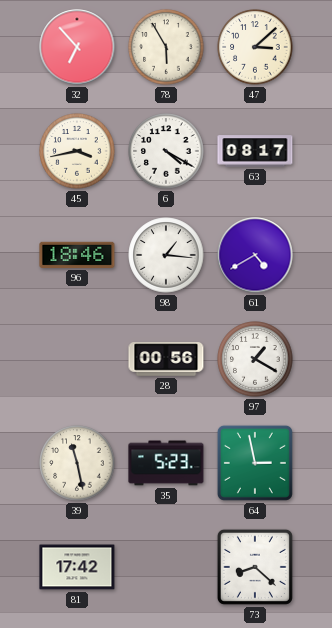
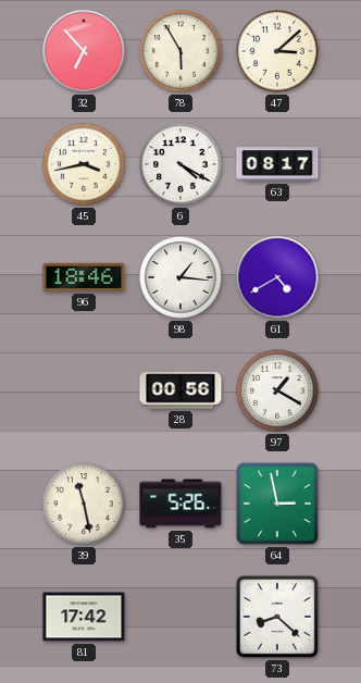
35: 5:23 -> 5:26
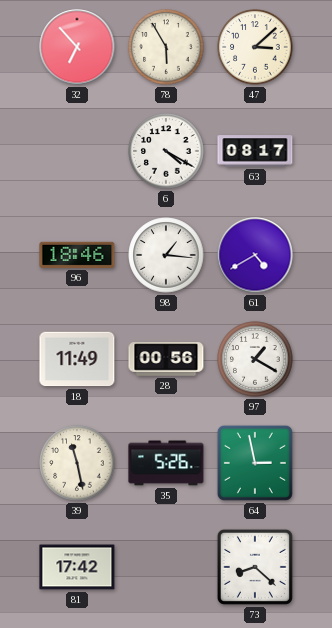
45: 3:43 -> none
18: none -> 11:49
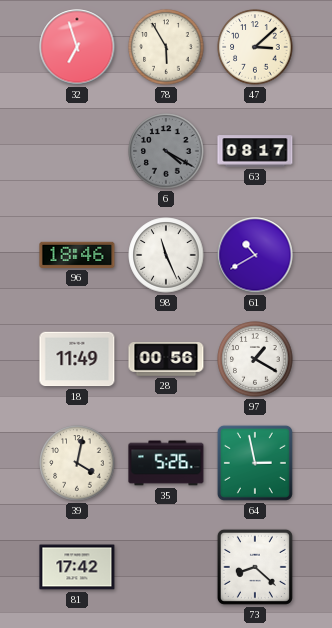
32: 6:53 -> 6:57
6 dial: white -> grey
98: 1:16 -> 11:26
61: 4:40 -> 10:40
39: 11:28 -> 4:02
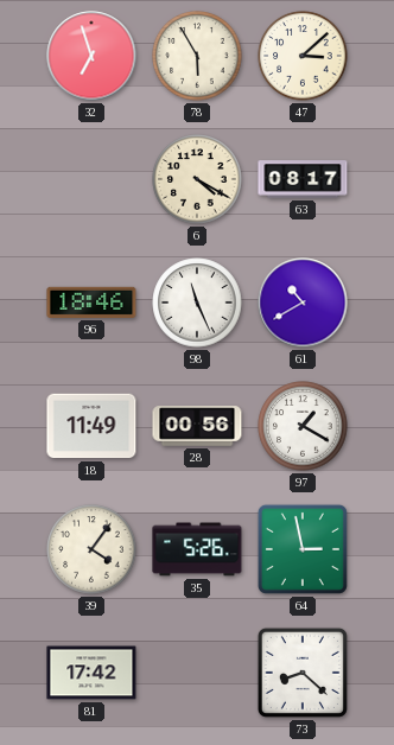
6 dial: grey -> cream
39: 4:02 -> 4:06
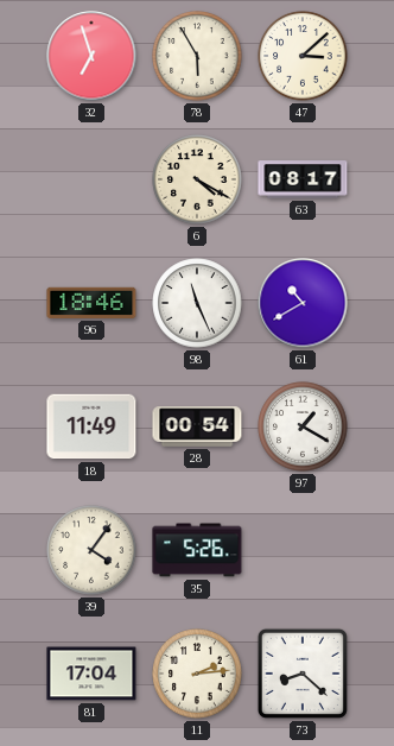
28: 00:56 -> 00:54
64: 2:58 -> none
81: 17:42 -> 17:04
11: none -> 2:14
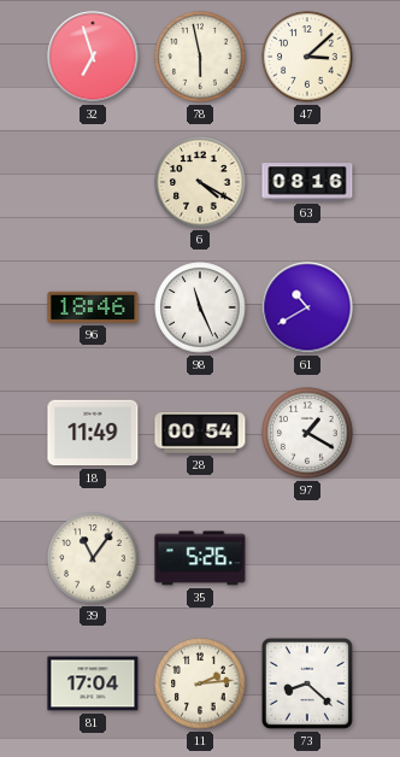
78: 5:55 -> 5:58
63: 08:17 -> 08:16
39: 4:06 -> 11:06
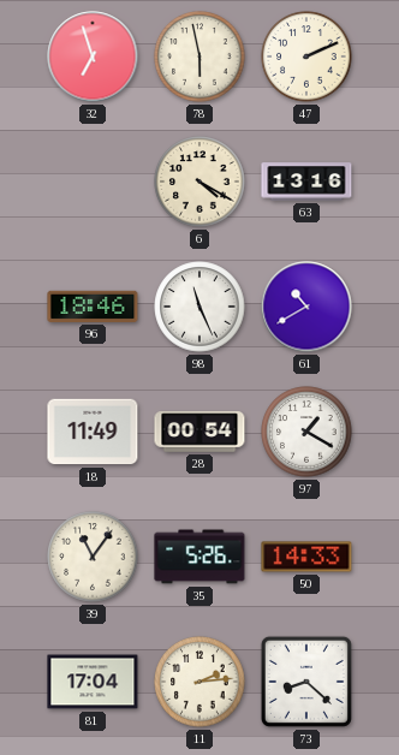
47: 3:08 -> 2:11
63: 08:16 -> 13:16
50: none -> 14:33
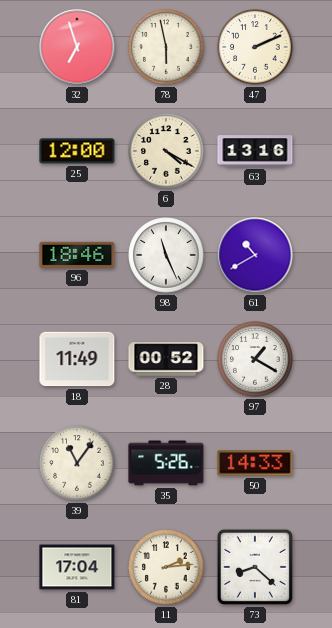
25: none -> 12:00
28: 00:54 -> 00:52
